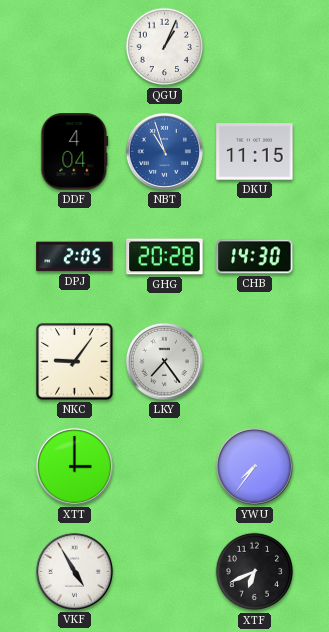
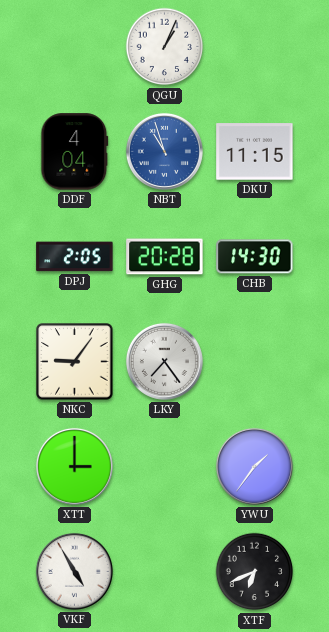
YWU: 7:36 -> 1:36
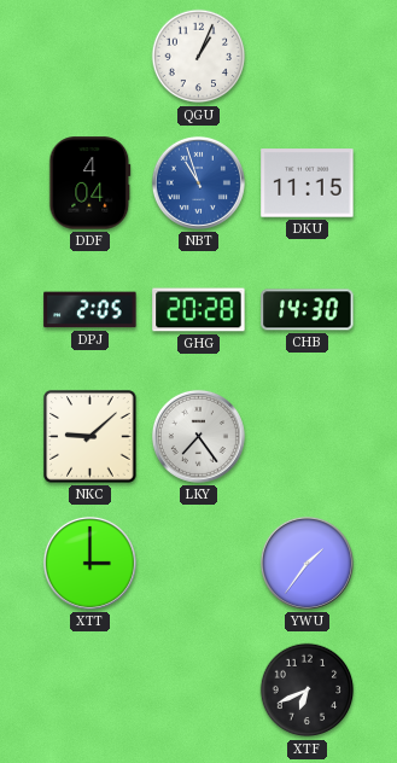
NKC: 9:06 -> 9:08
VKF: 4:55 -> none
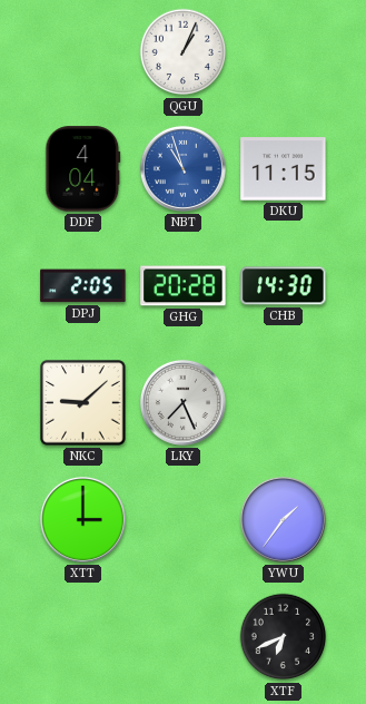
LKY: 7:24 -> 7:26
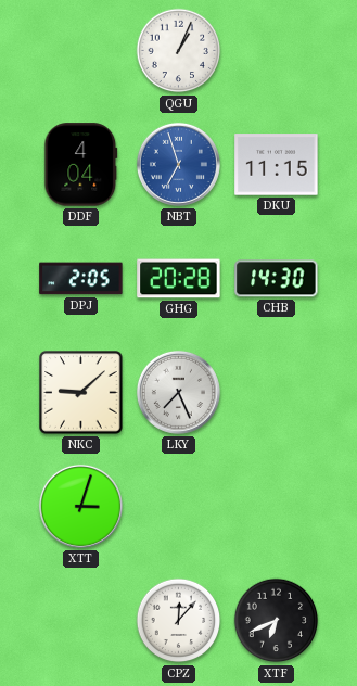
NBT: 10:57 -> 6:57
XTT: 3:00 -> 3:03
YWU: 1:36 -> none
CPZ: none -> 12:07
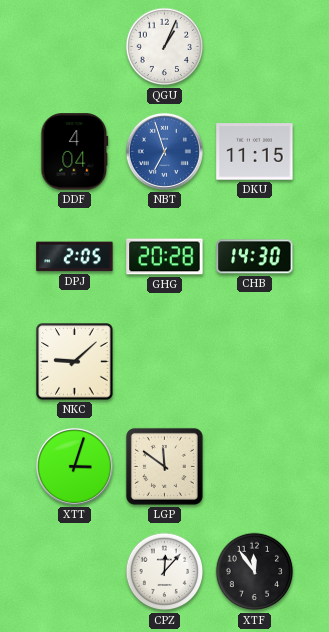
LKY: 7:26 -> none
LGP: none -> 11:51
XTF: 6:41 -> 11:54
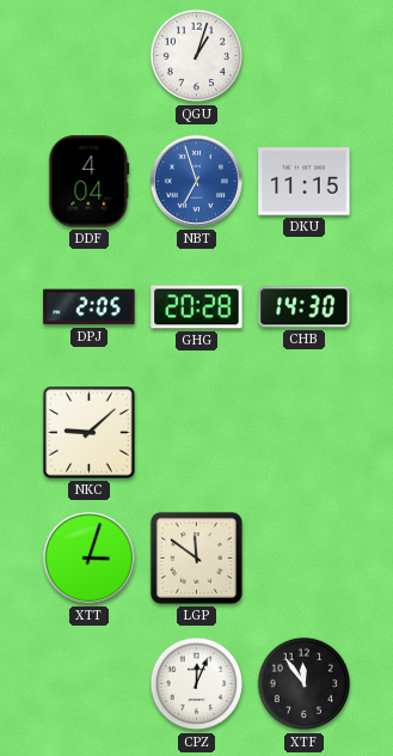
QGU: 1:04 -> 1:03
CPZ: 12:07 -> 12:04
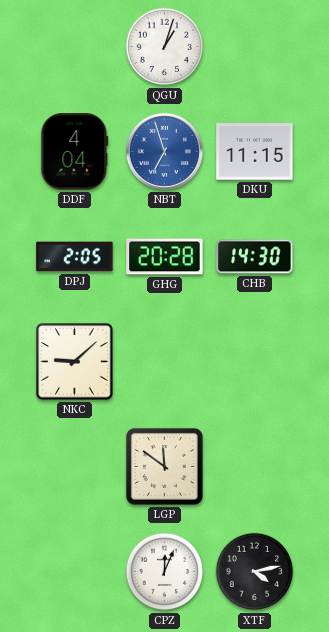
XTT: 3:03 -> none
XTF: 11:54 -> 4:13
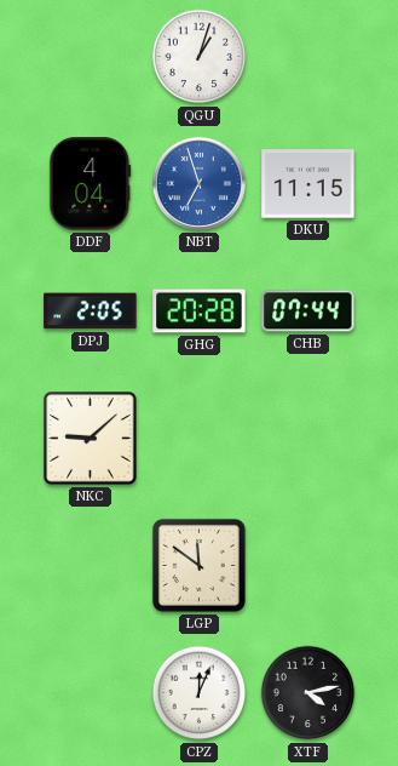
CHB: 14:30 -> 07:44
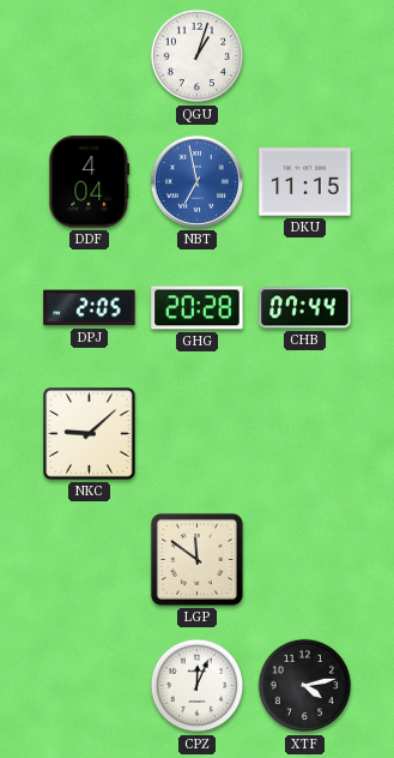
NBT: 6:57 -> 6:58
